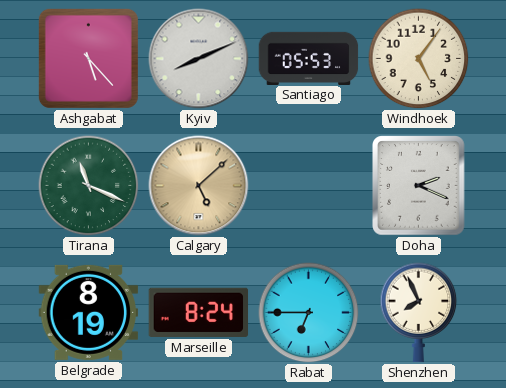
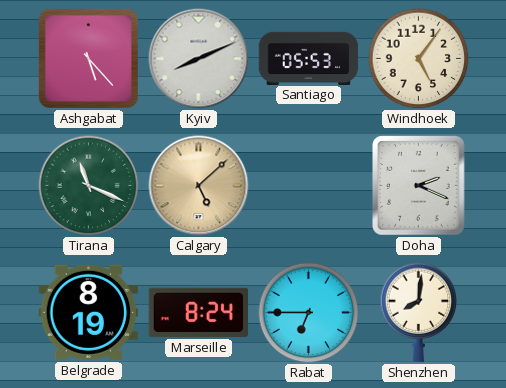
Shenzhen: 7:56 -> 8:01
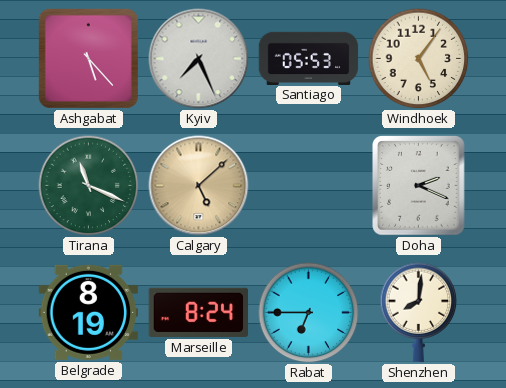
Kyiv: 8:11 -> 7:26
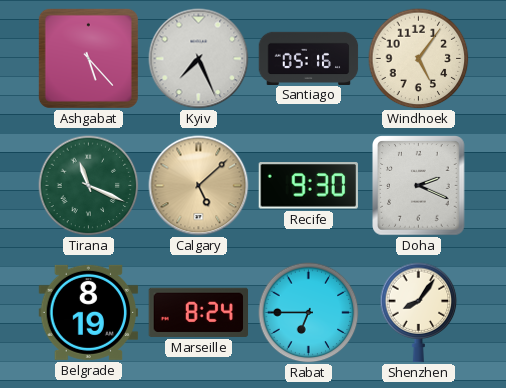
Santiago: 05:53 -> 05:16
Recife: none -> 9:30
Shenzhen: 8:01 -> 8:06
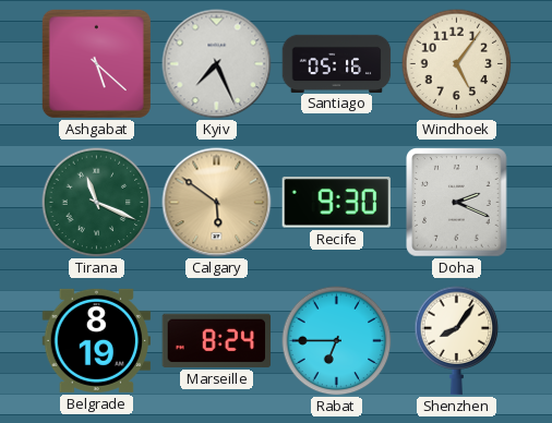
Ashgabat: 5:23 -> 5:22
Calgary: 5:08 -> 5:51
